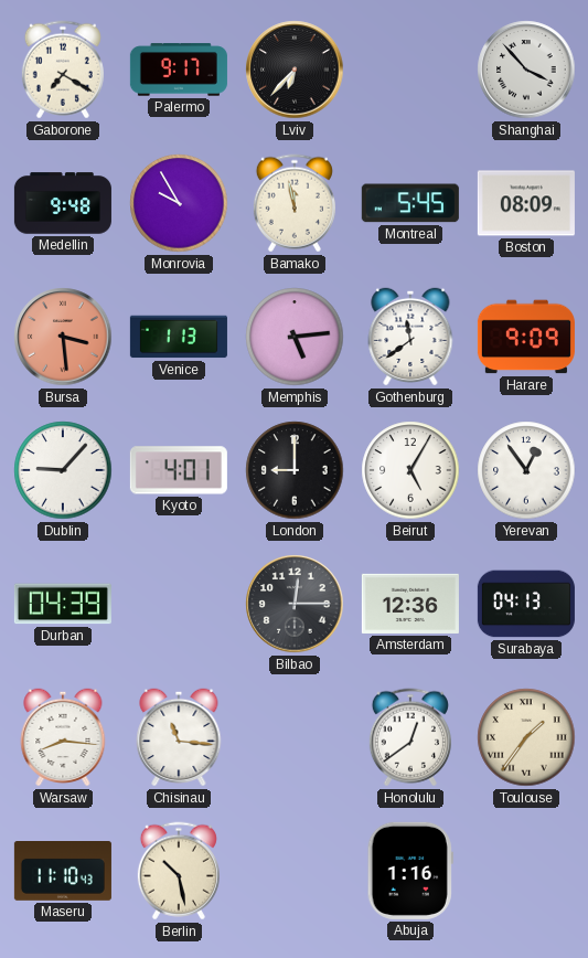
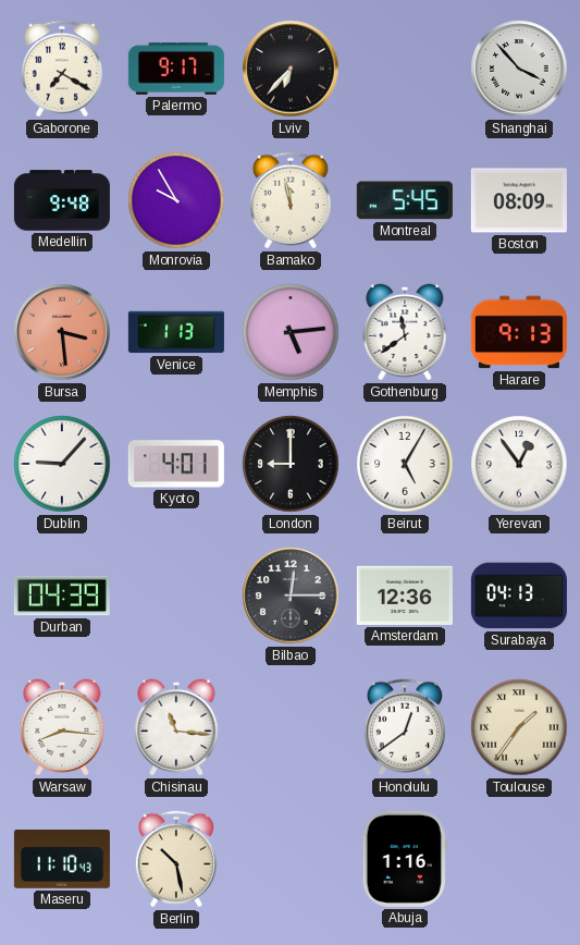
Harare: 9:09 -> 9:13
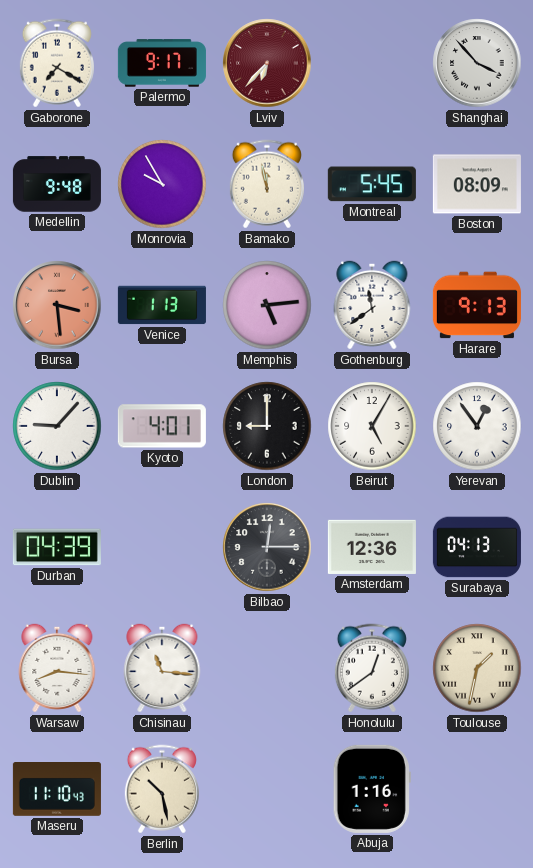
Lviv dial: black -> burgundy
Toulouse: 1:36 -> 1:32
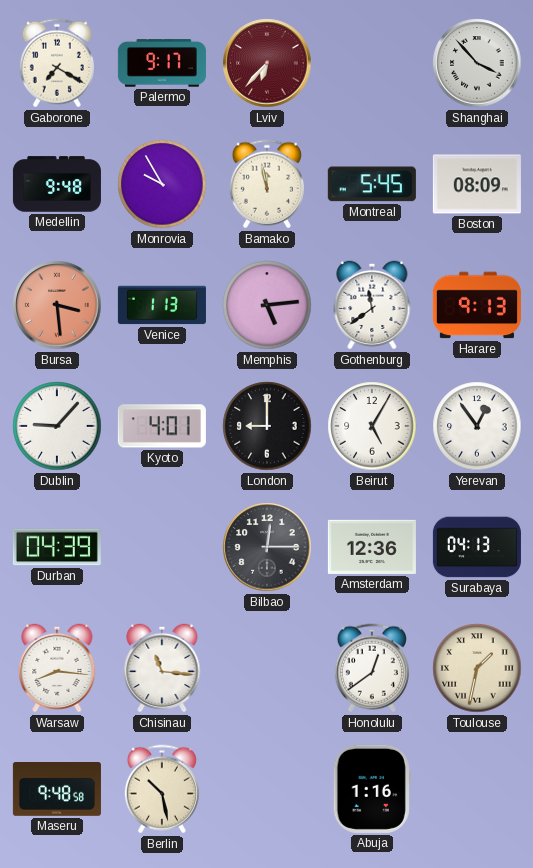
Maseru: 11:10 -> 9:48
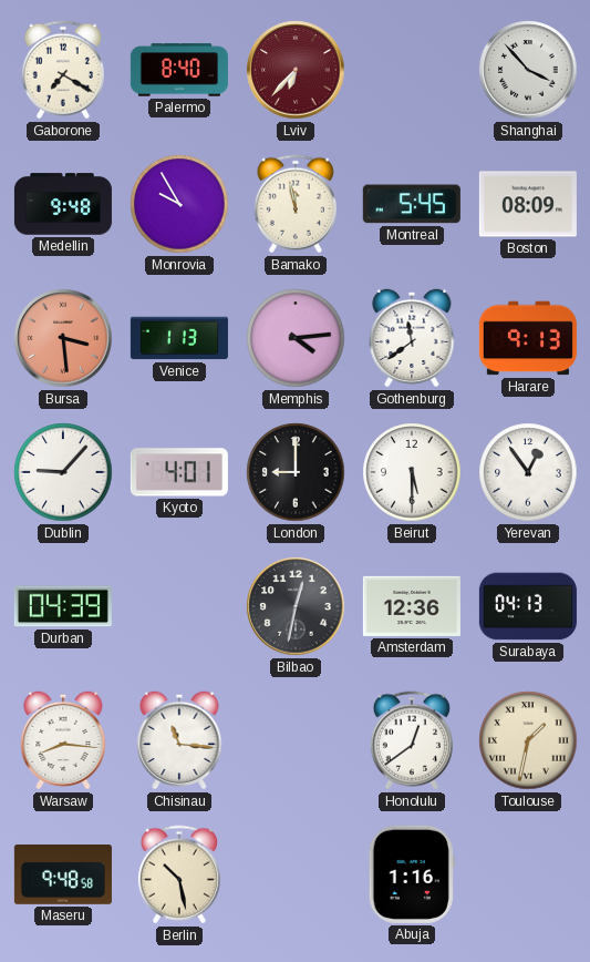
Palermo: 9:17 -> 8:40
Memphis: 5:14 -> 4:14
Beirut: 5:05 -> 5:30
Bilbao: 12:15 -> 12:32
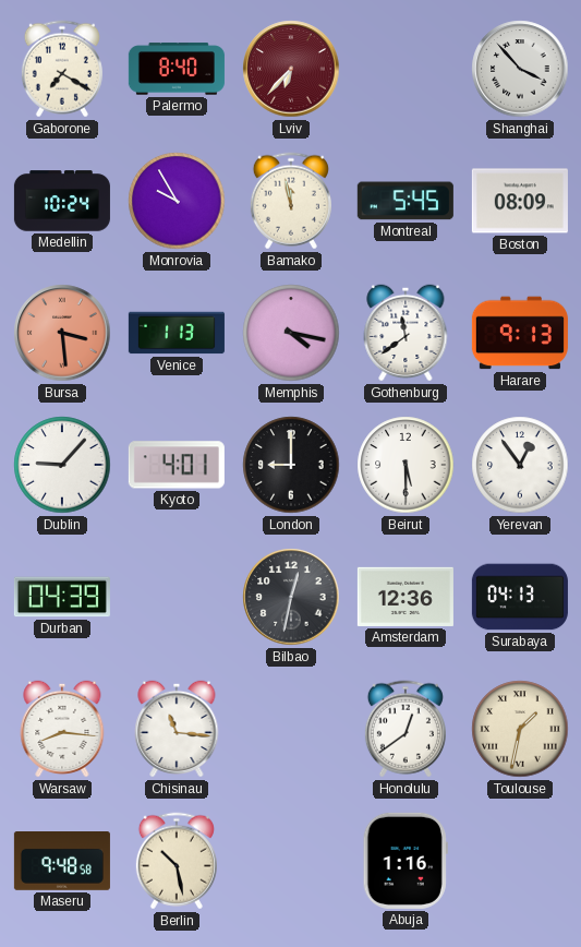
Medellin: 9:48 -> 10:24
Memphis: 4:14 -> 4:17
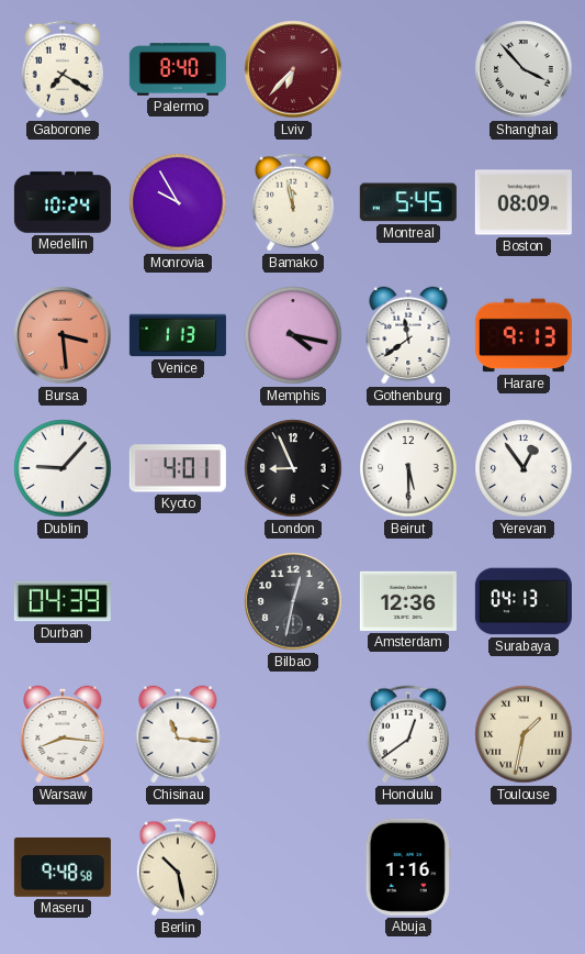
London: 9:00 -> 8:56
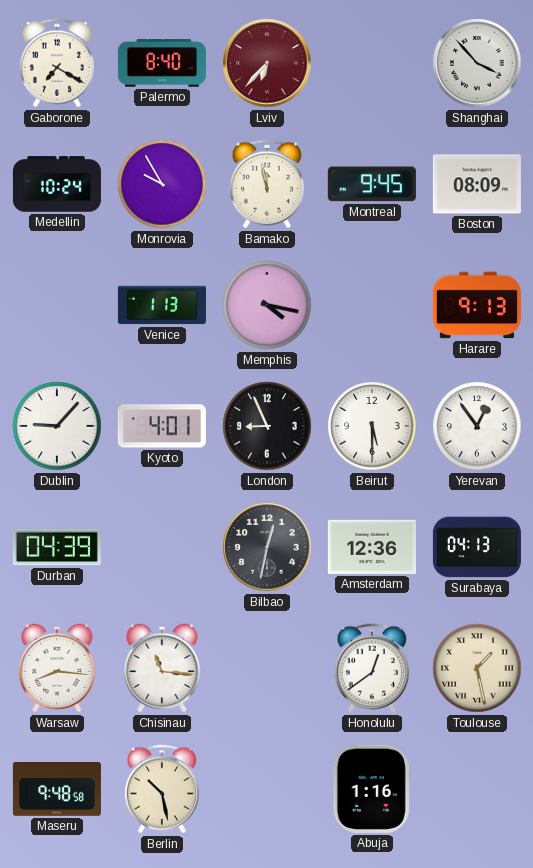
Montreal: 5:45 -> 9:45
Bursa: 3:29 -> none
Gothenburg: 11:39 -> none
Toulouse: 1:32 -> 1:28
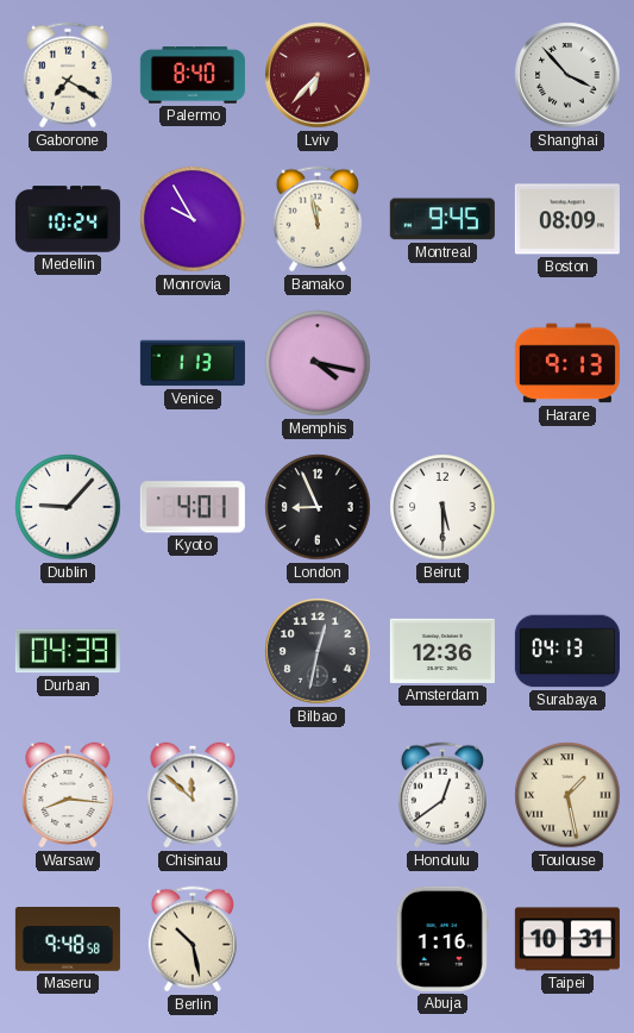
Yerevan: 12:54 -> none
Chisinau: 11:16 -> 11:52
Taipei: none -> 10:31
